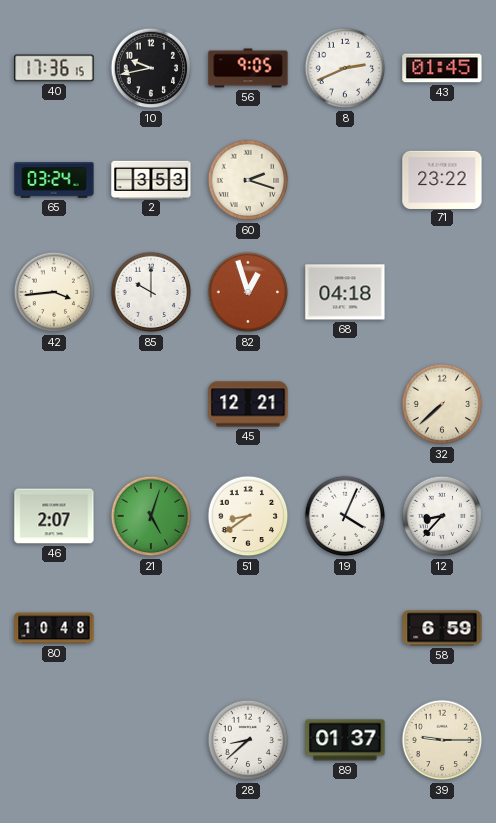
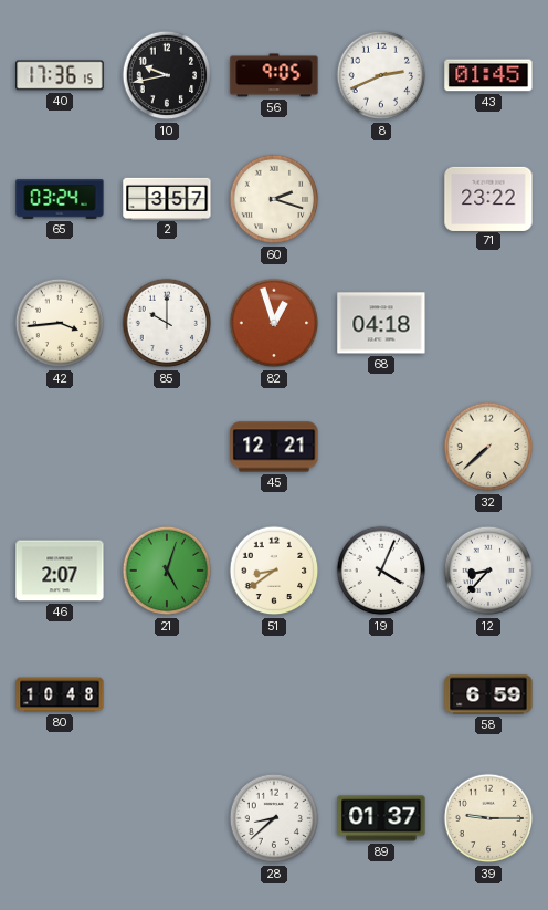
2: 3:53 -> 3:57
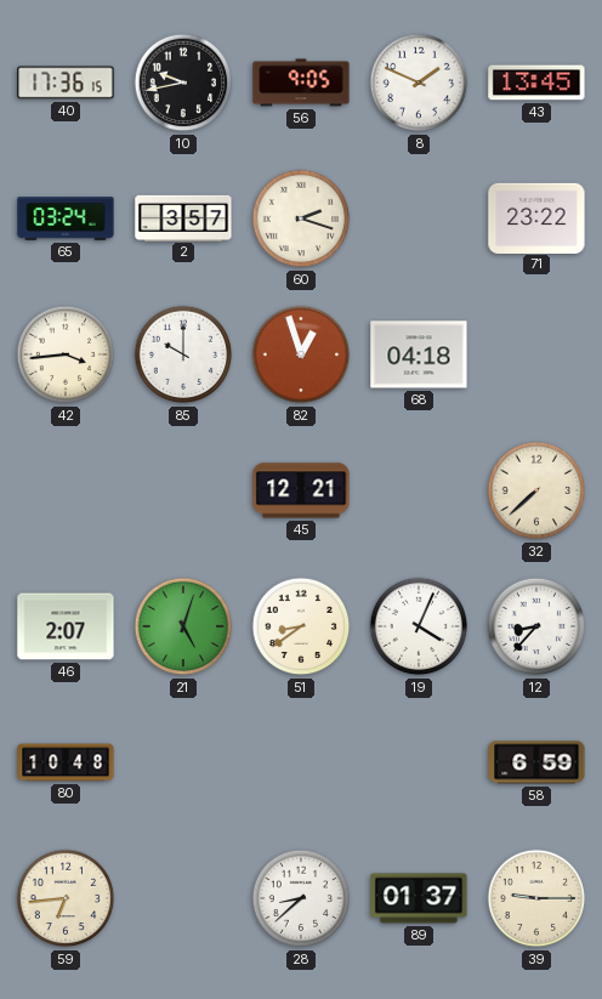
8: 2:41 -> 1:49
43: 01:45 -> 13:45
59: none -> 6:44
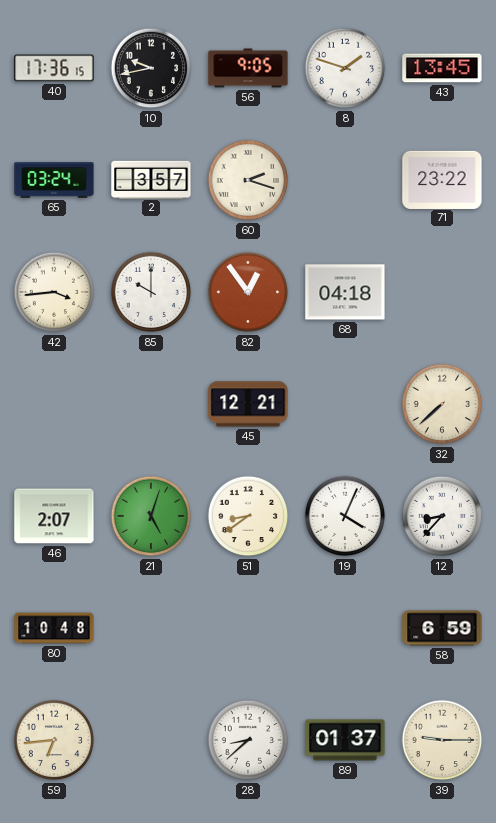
8: 1:49 -> 1:48
82: 12:57 -> 12:54
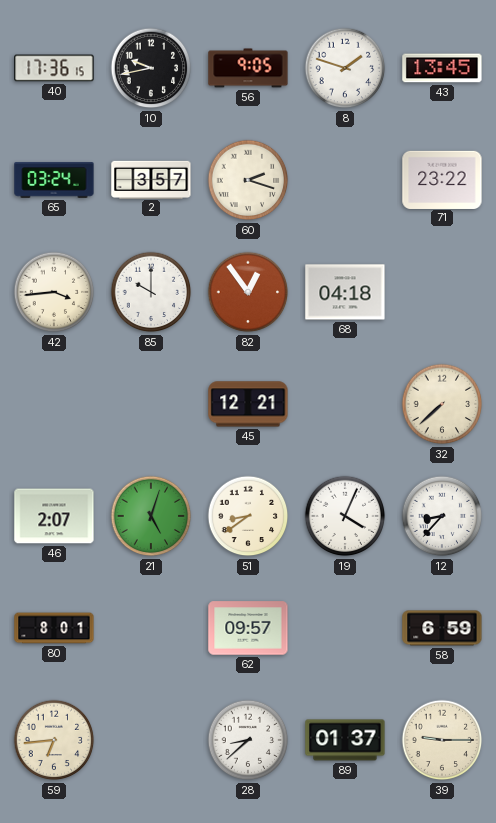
80: 10:48 -> 8:01
62: none -> 09:57
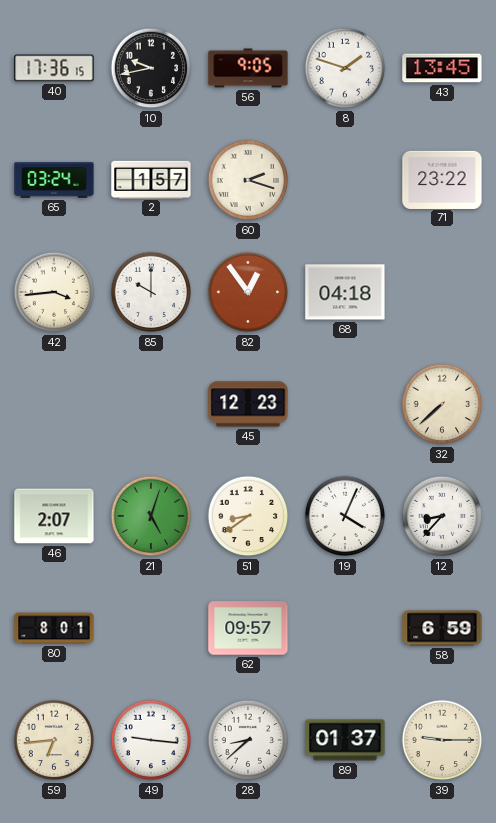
2: 3:57 -> 1:57
45: 12:21 -> 12:23
49: none -> 9:16
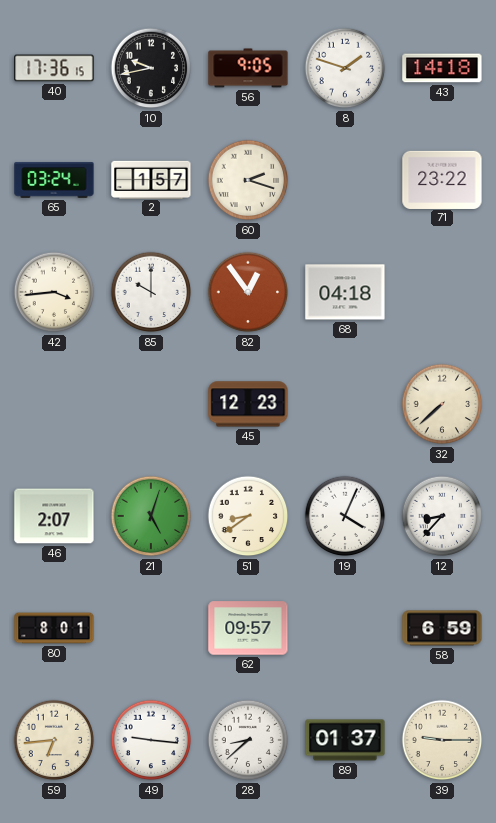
43: 13:45 -> 14:18
